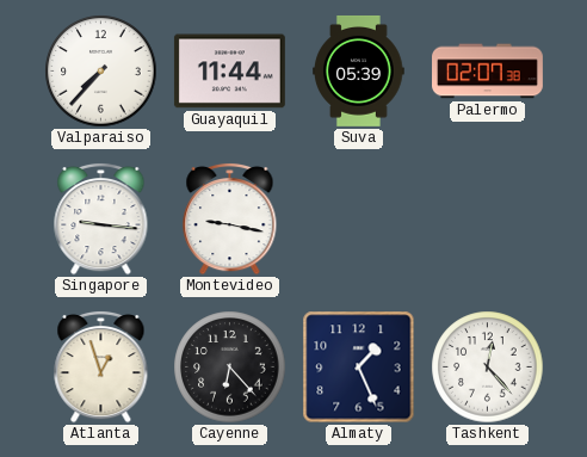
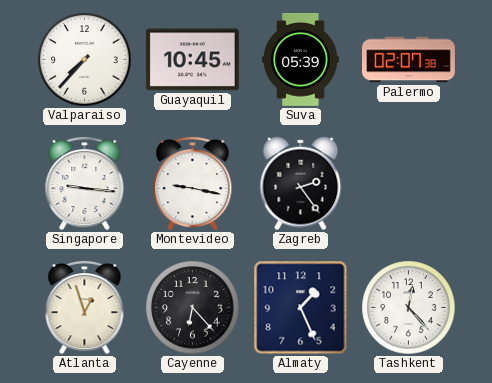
Guayaquil: 11:44 -> 10:45
Zagreb: none -> 2:24
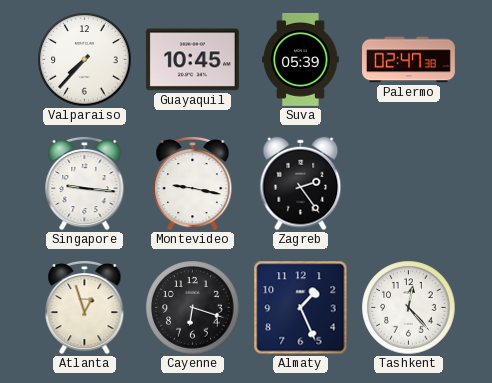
Palermo: 02:07 -> 02:47
Cayenne: 6:23 -> 6:18
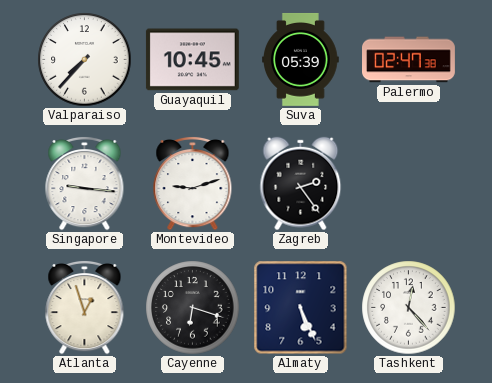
Montevideo: 9:17 -> 9:12
Almaty: 1:26 -> 5:26
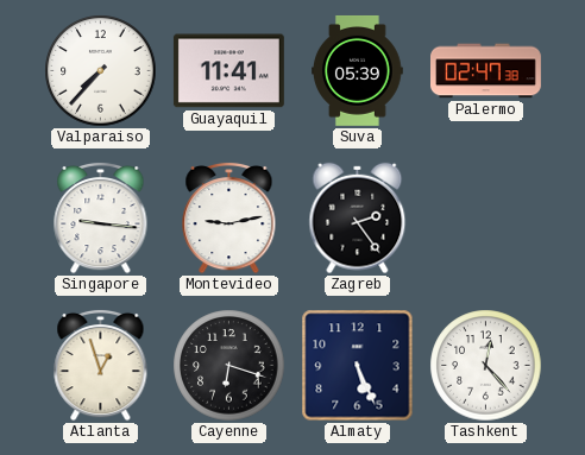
Guayaquil: 10:45 -> 11:41
Montevideo: 9:12 -> 9:13
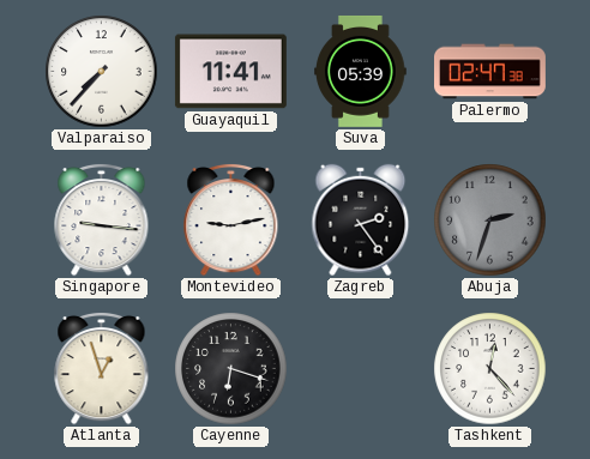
Abuja: none -> 2:33
Almaty: 5:26 -> none
